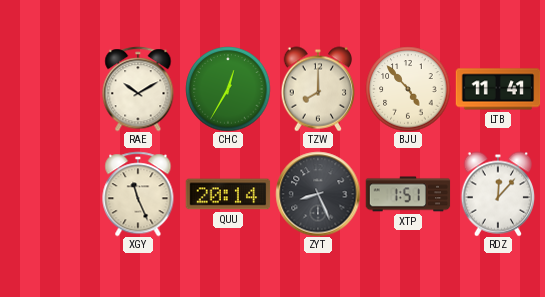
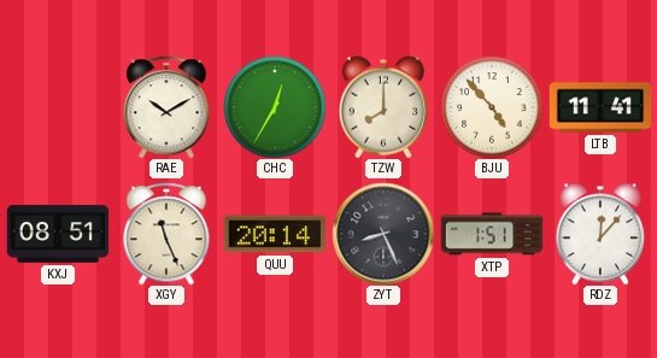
KXJ: none -> 08:51
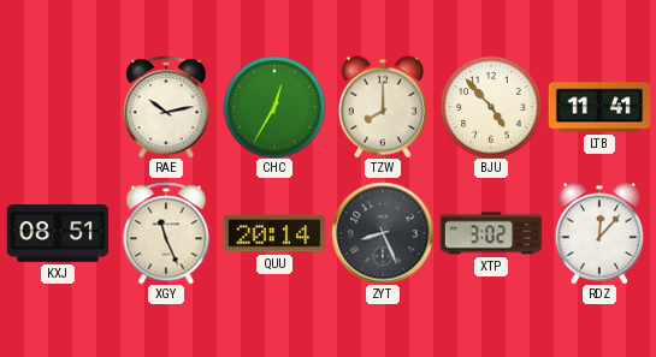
RAE: 10:10 -> 10:13
XTP: 1:51 -> 3:02
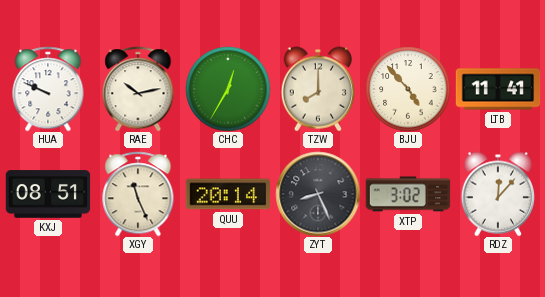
HUA: none -> 9:49
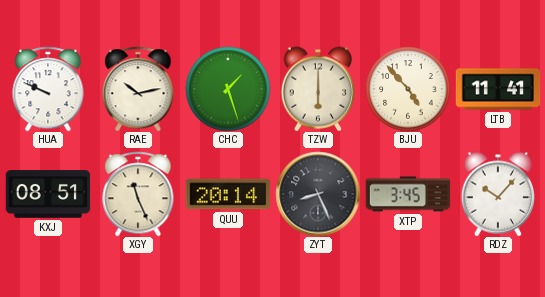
CHC: 12:35 -> 1:27
TZW: 8:00 -> 6:00
XTP: 3:02 -> 3:45
RDZ: 12:07 -> 10:07
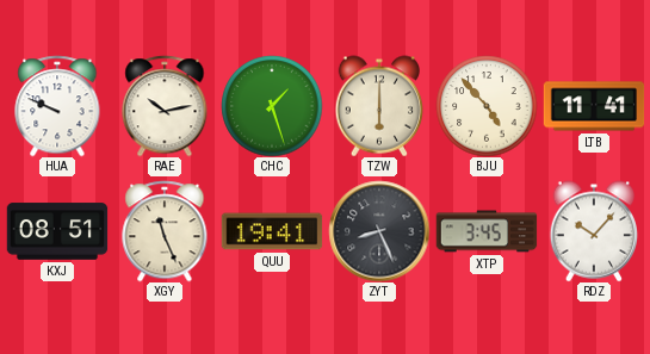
QUU: 20:14 -> 19:41
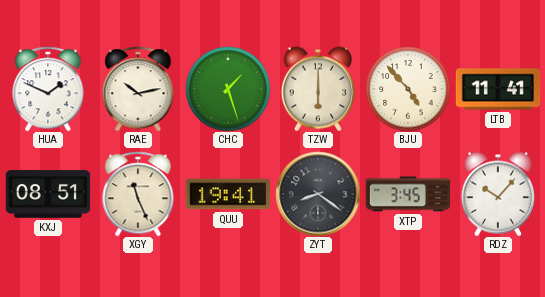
HUA: 9:49 -> 1:49
ZYT: 8:26 -> 8:21
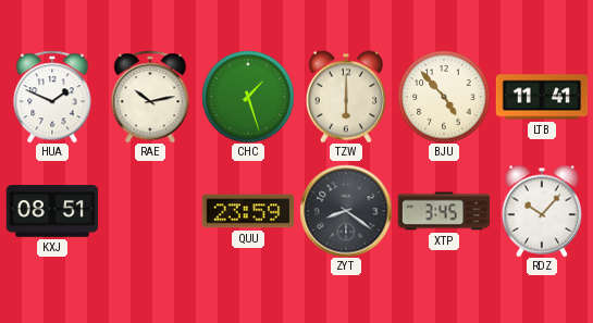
XGY: 11:26 -> none
QUU: 19:41 -> 23:59
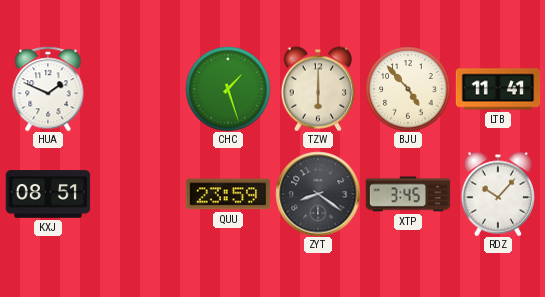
RAE: 10:13 -> none
